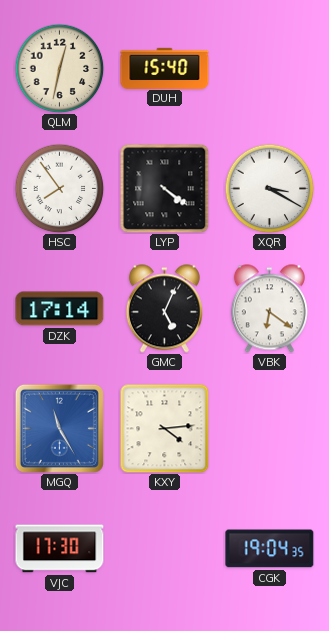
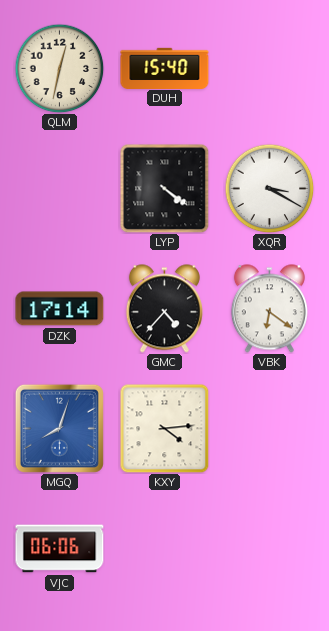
HSC: 7:54 -> none
GMC: 5:04 -> 4:37
MGQ: 11:25 -> 8:03
VJC: 17:30 -> 06:06
CGK: 19:04 -> none
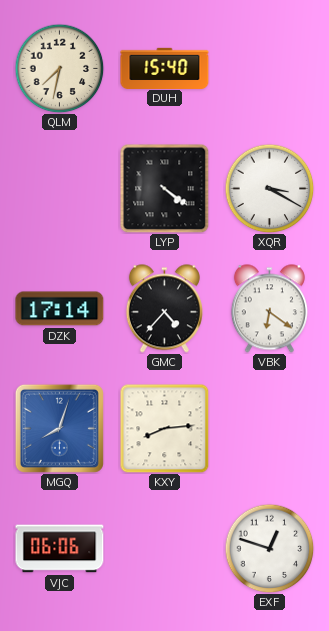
QLM: 12:32 -> 7:32
KXY: 4:14 -> 8:14
EXF: none -> 12:48
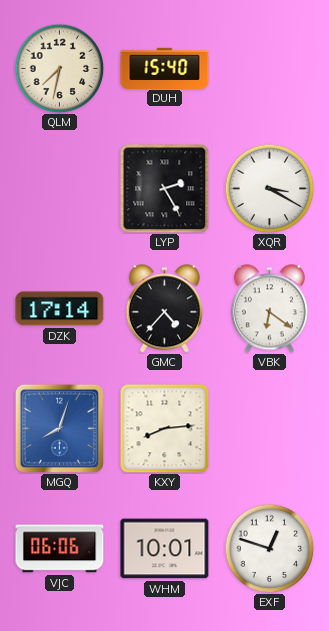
LYP: 4:21 -> 2:25
WHM: none -> 10:01
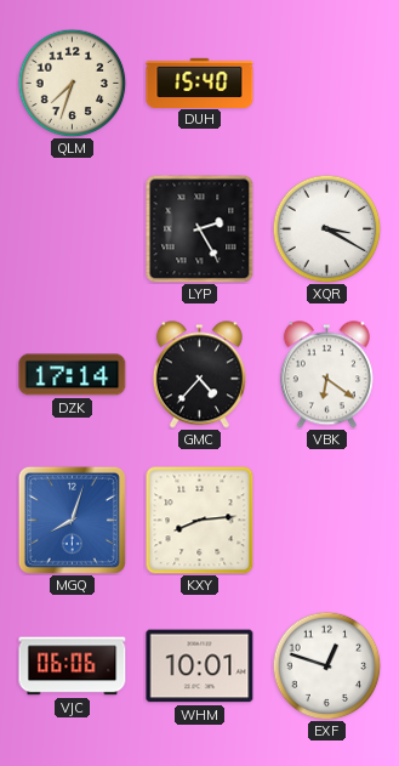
QLM: 7:32 -> 7:33
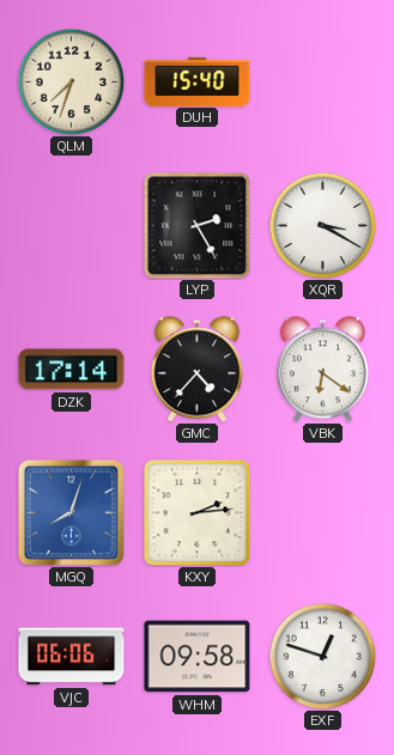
KXY: 8:14 -> 2:14
WHM: 10:01 -> 09:58
